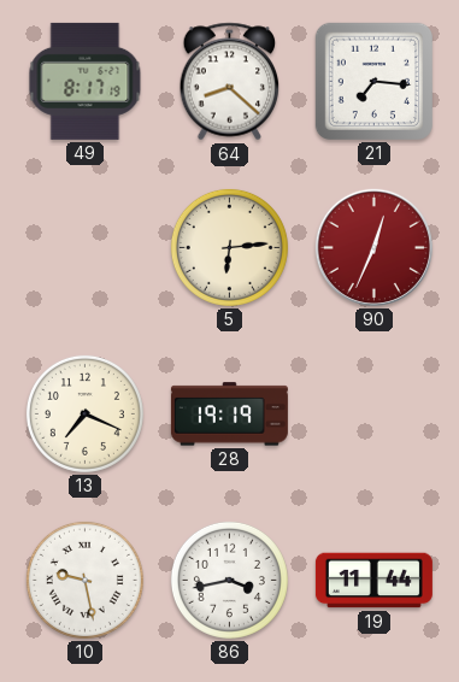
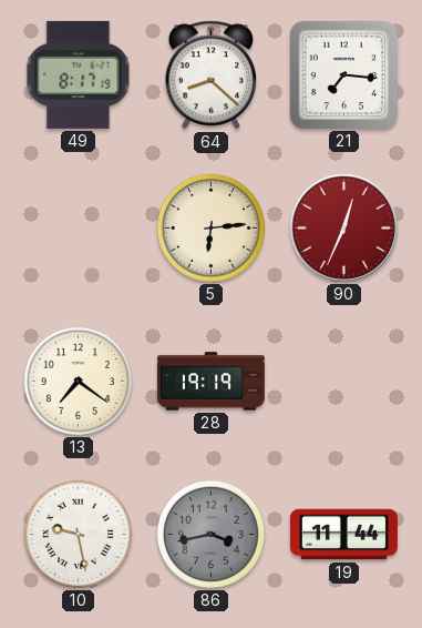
13: 7:19 -> 7:21
86 dial: white -> grey
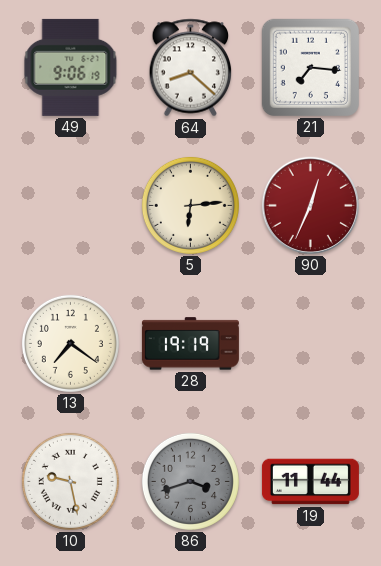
49: 8:17 -> 9:06
86: 3:43 -> 3:42
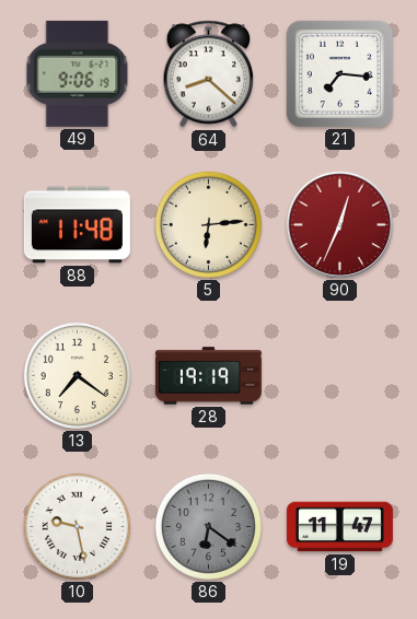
88: none -> 11:48
86: 3:42 -> 6:21
19: 11:44 -> 11:47
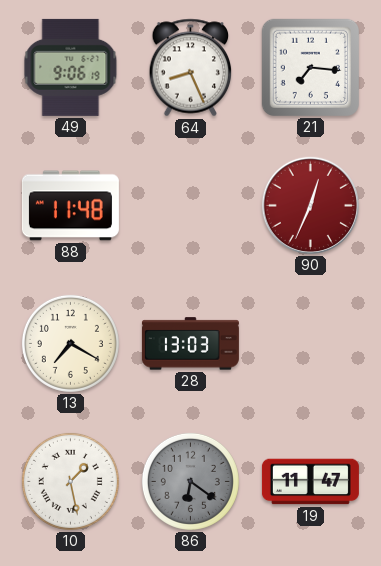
64: 8:22 -> 8:26
5: 6:14 -> none
13: 7:21 -> 7:20
28: 19:19 -> 13:03
10: 9:28 -> 1:28
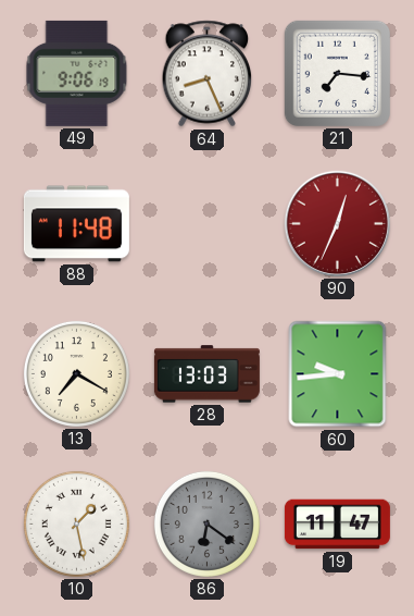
60: none -> 9:44
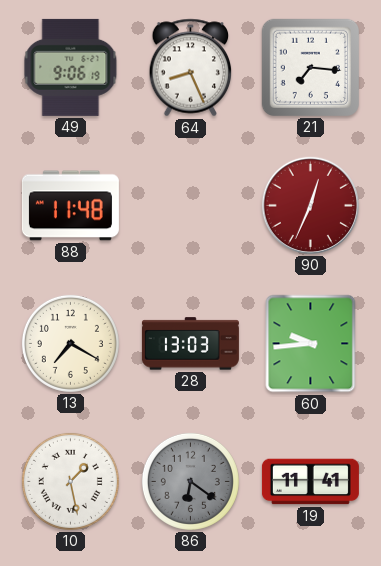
19: 11:47 -> 11:41
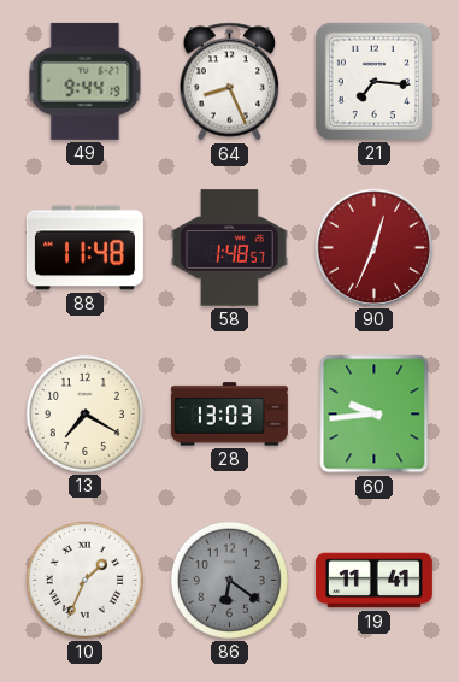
49: 9:06 -> 9:44
58: none -> 1:48
10: 1:28 -> 1:34
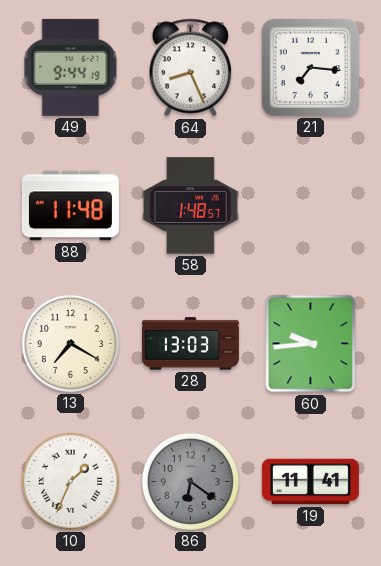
90: 12:34 -> none
